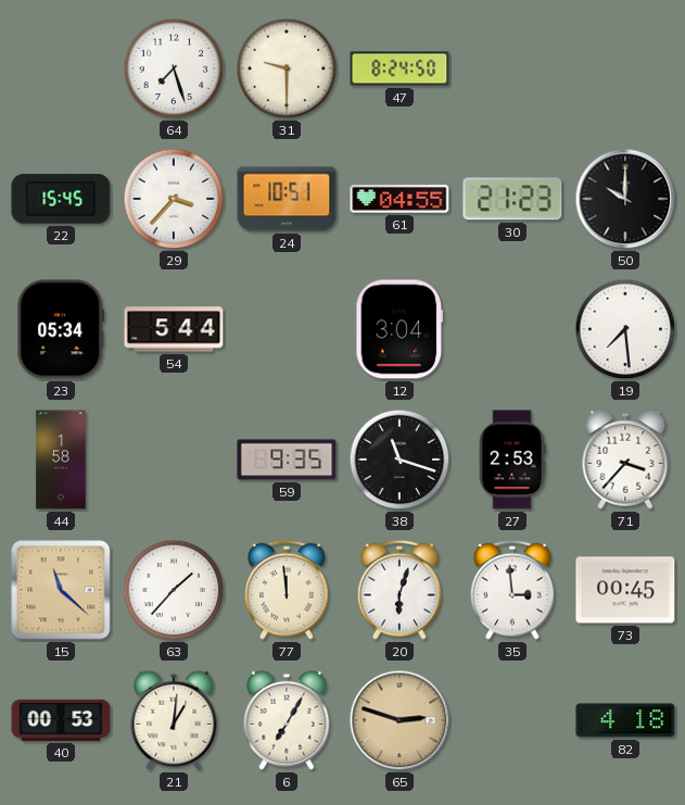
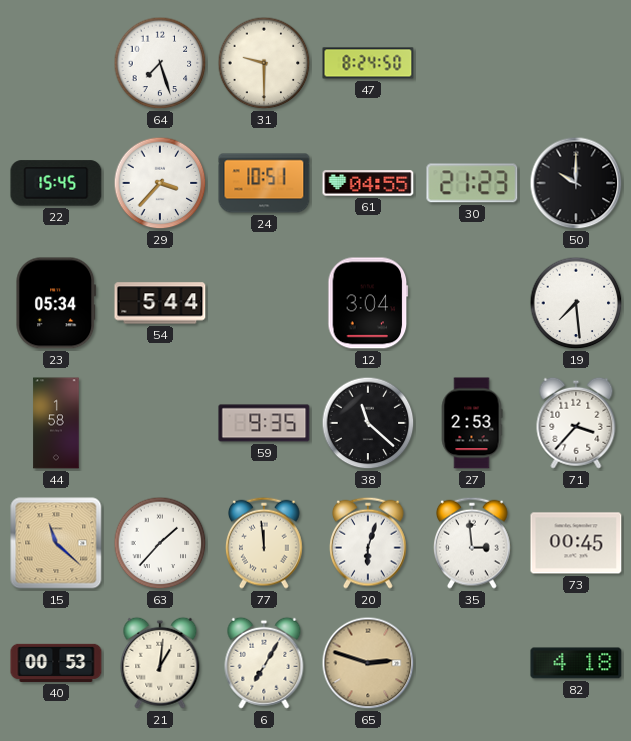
38: 11:18 -> 11:22
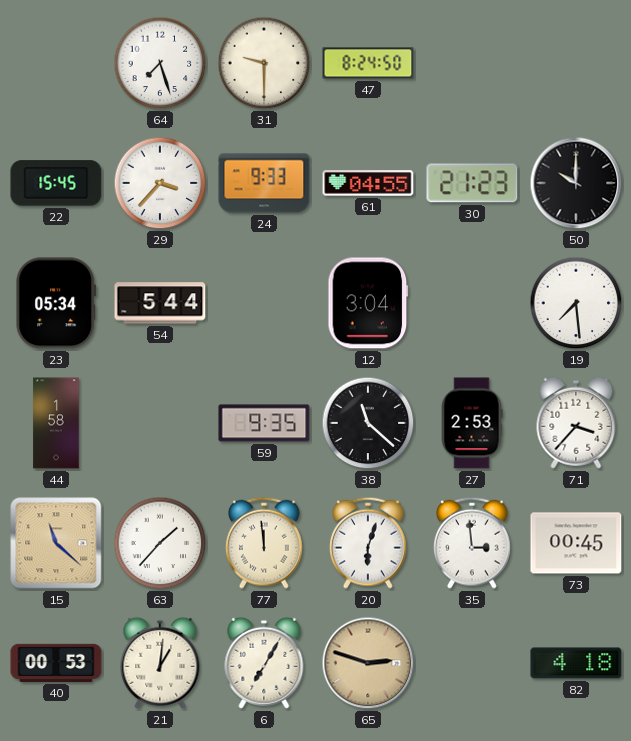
24: 10:51 -> 9:33
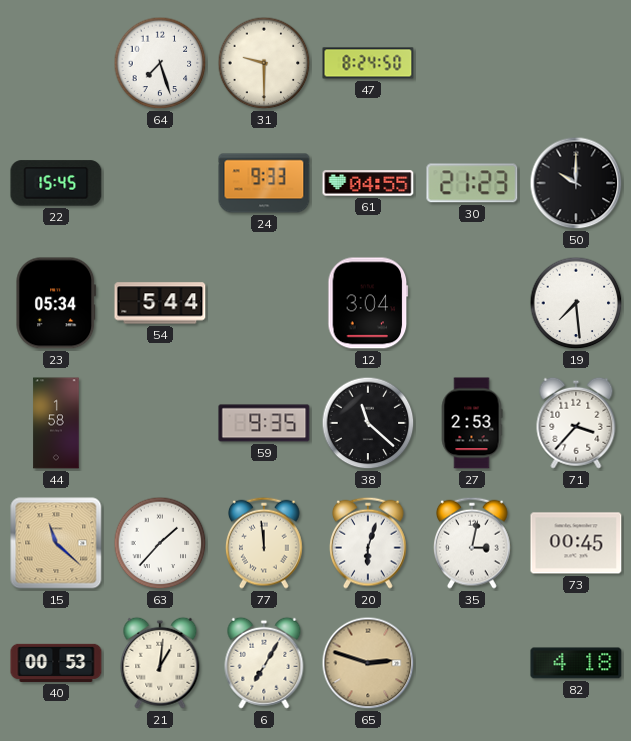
29: 3:37 -> none
35: 2:59 -> 3:02
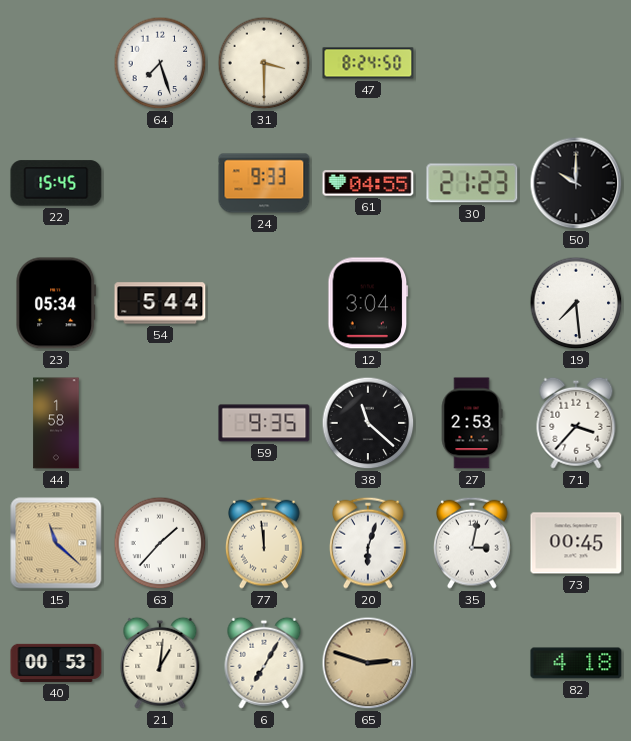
31: 9:30 -> 3:30
